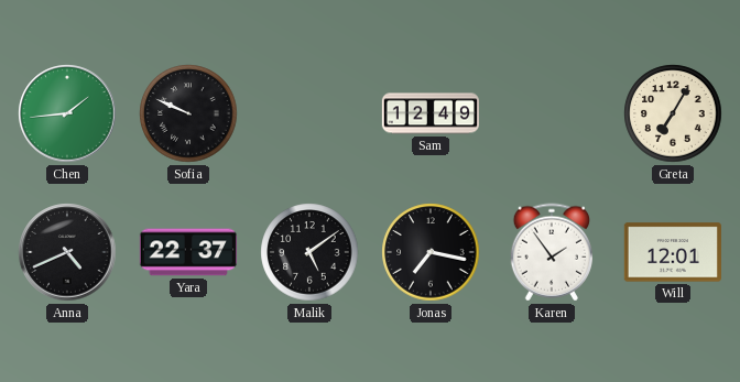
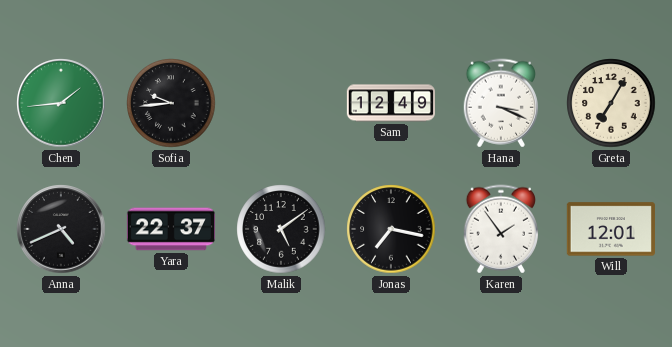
Sofia: 9:49 -> 9:44
Hana: none -> 3:19
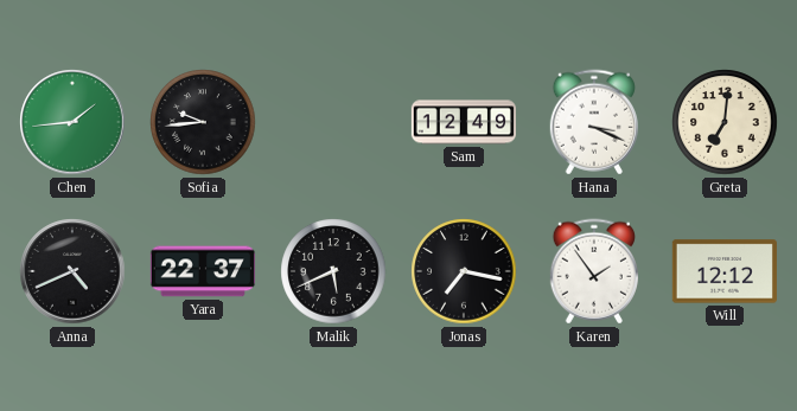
Greta: 7:05 -> 7:01
Malik: 5:09 -> 5:41
Will: 12:01 -> 12:12
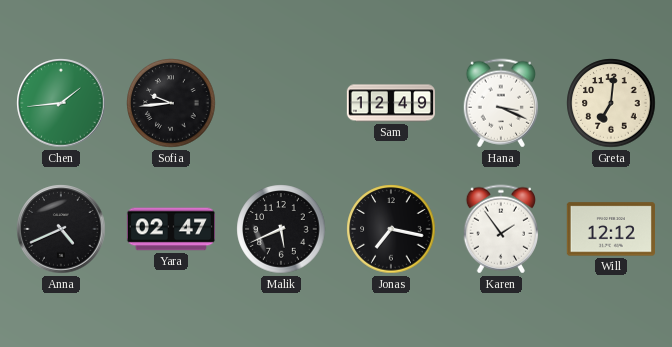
Yara: 22:37 -> 02:47
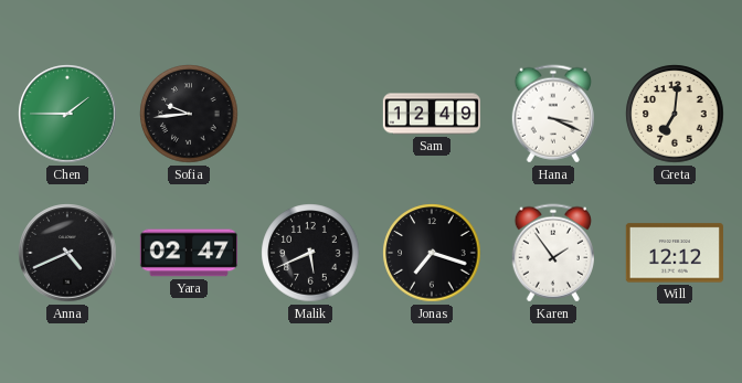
Chen: 1:44 -> 1:45
Jonas: 7:17 -> 7:18
